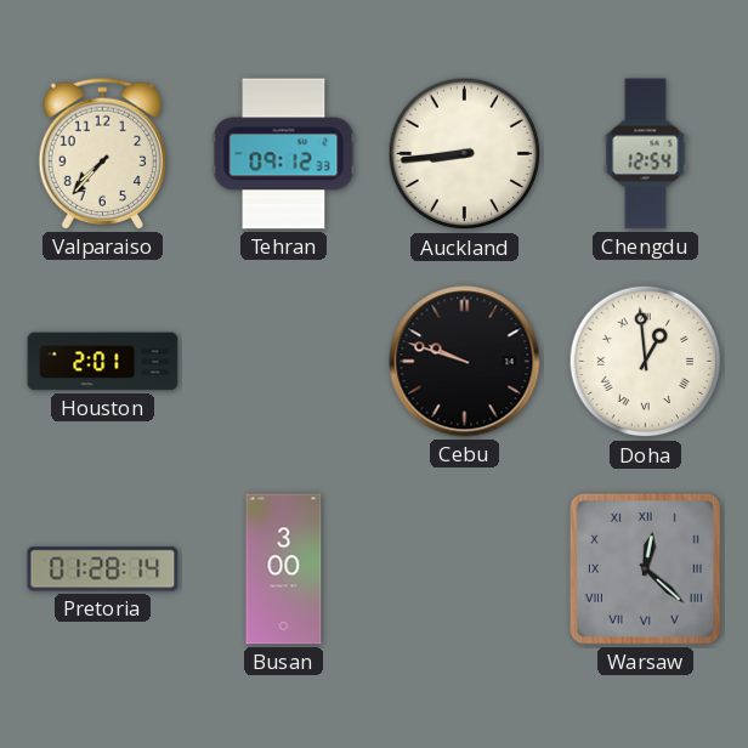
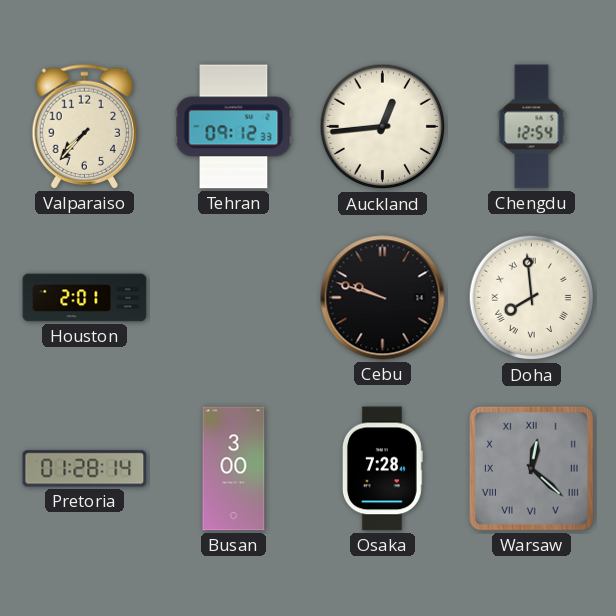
Auckland: 8:44 -> 12:44
Doha: 12:59 -> 7:59
Osaka: none -> 7:28
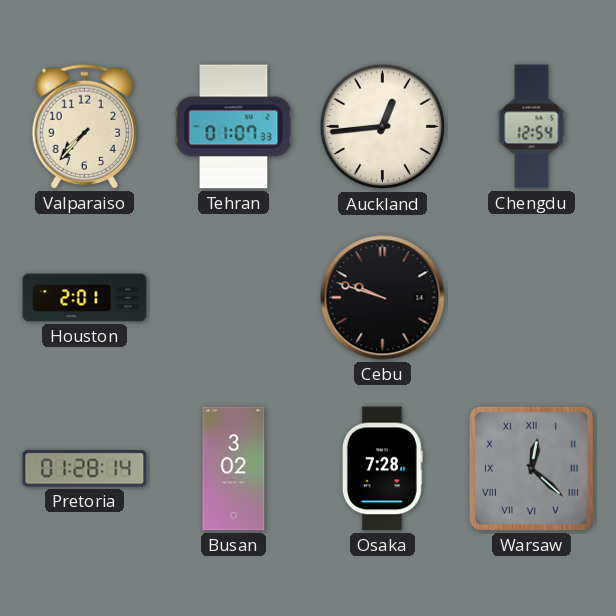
Tehran: 09:12 -> 01:07
Doha: 7:59 -> none
Busan: 3:00 -> 3:02
